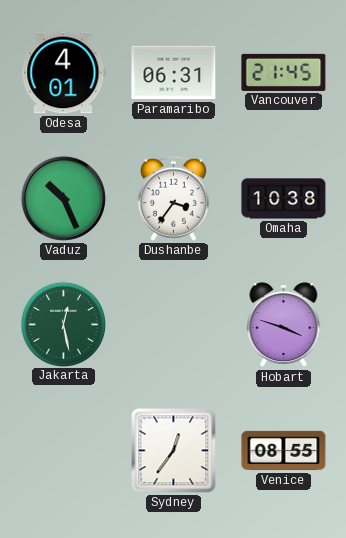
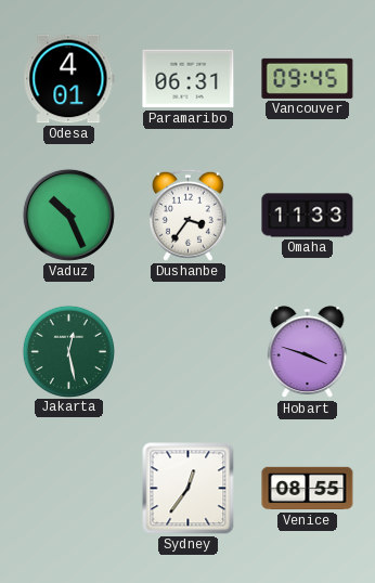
Vancouver: 21:45 -> 09:45
Omaha: 10:38 -> 11:33
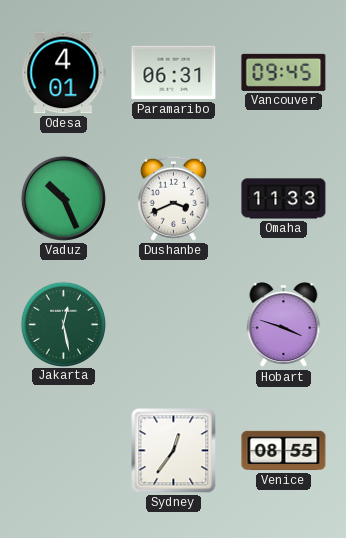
Dushanbe: 3:36 -> 3:41
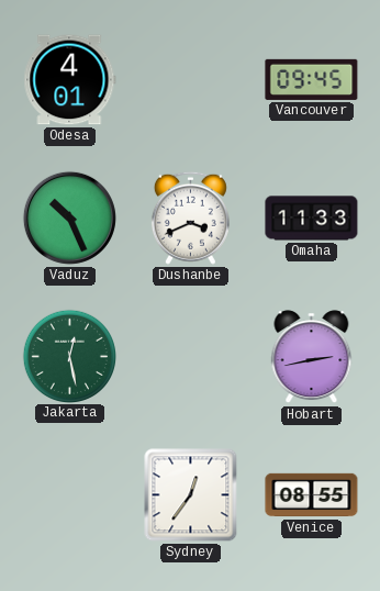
Paramaribo: 06:31 -> none
Hobart: 3:48 -> 2:43
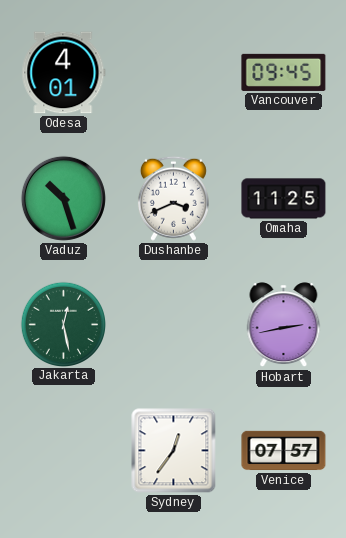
Vaduz: 10:26 -> 10:27
Omaha: 11:33 -> 11:25
Venice: 08:55 -> 07:57
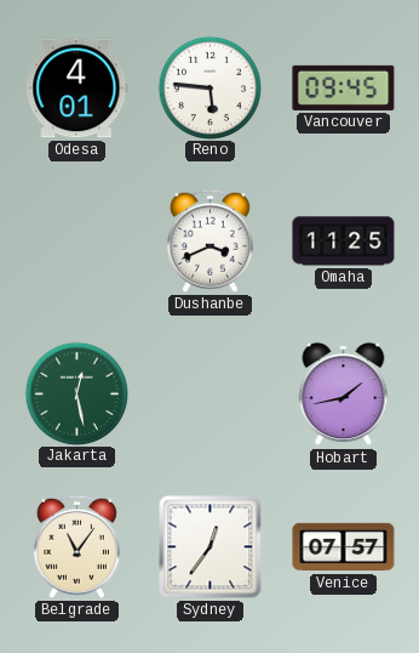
Reno: none -> 5:46
Vaduz: 10:27 -> none
Hobart: 2:43 -> 1:43
Belgrade: none -> 11:06
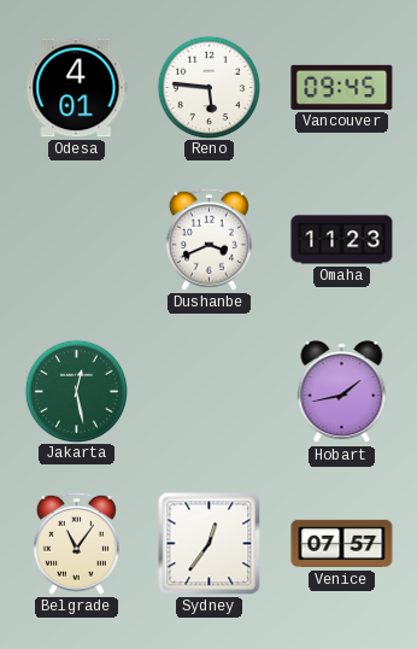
Omaha: 11:25 -> 11:23
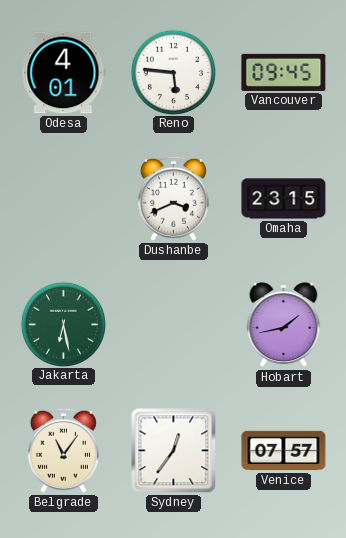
Omaha: 11:23 -> 23:15
Jakarta: 12:28 -> 6:28
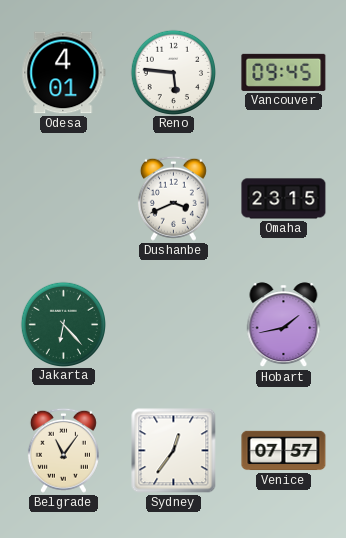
Jakarta: 6:28 -> 6:23
